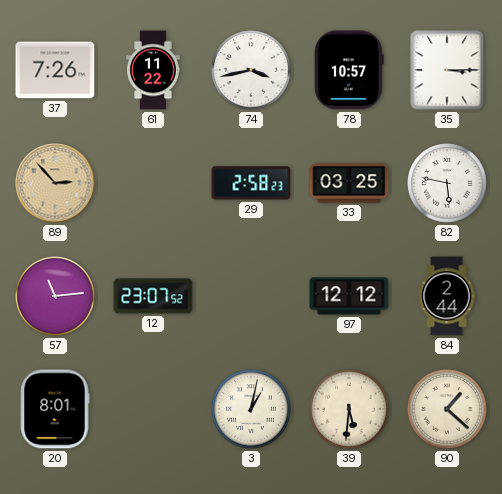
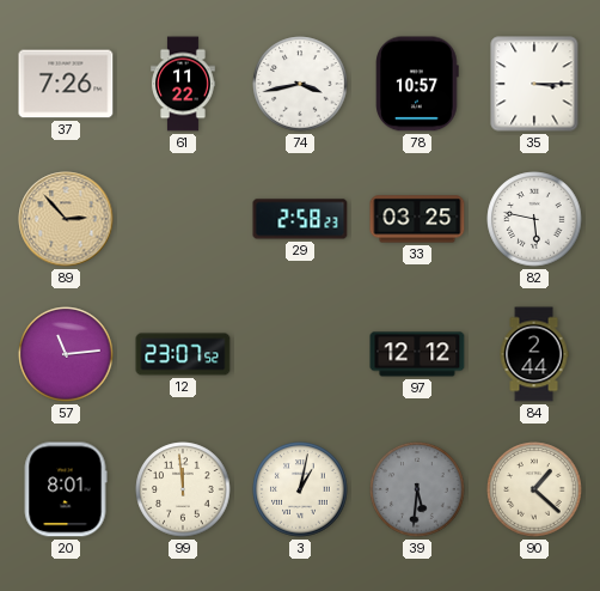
99: none -> 11:59
39 dial: cream -> grey
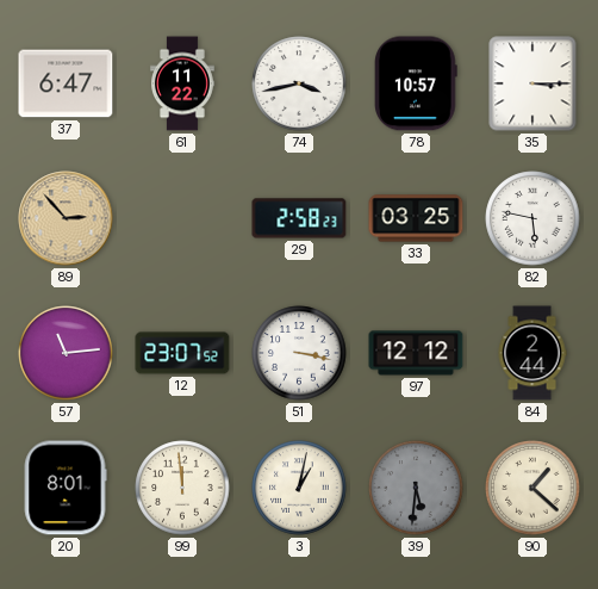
37: 7:26 -> 6:47
51: none -> 3:17
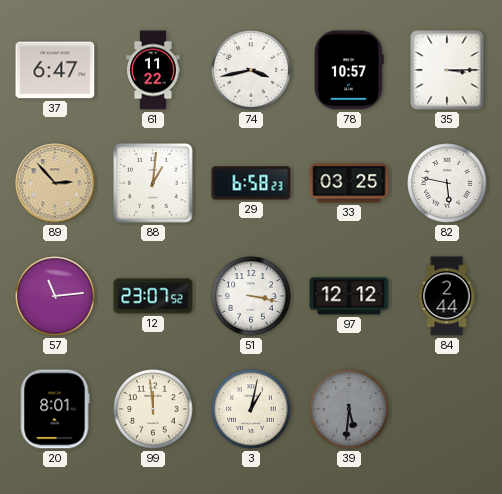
88: none -> 1:01
29: 2:58 -> 6:58
90: 1:22 -> none
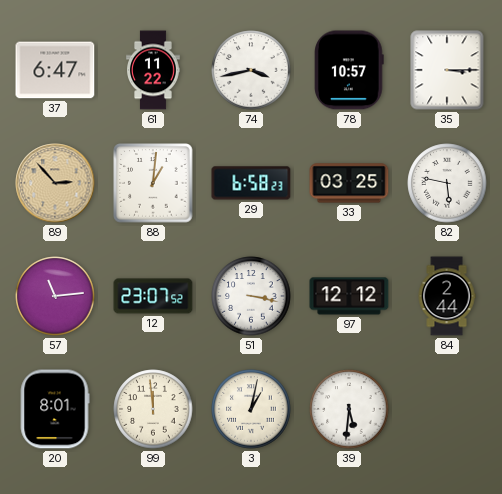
39 dial: grey -> white
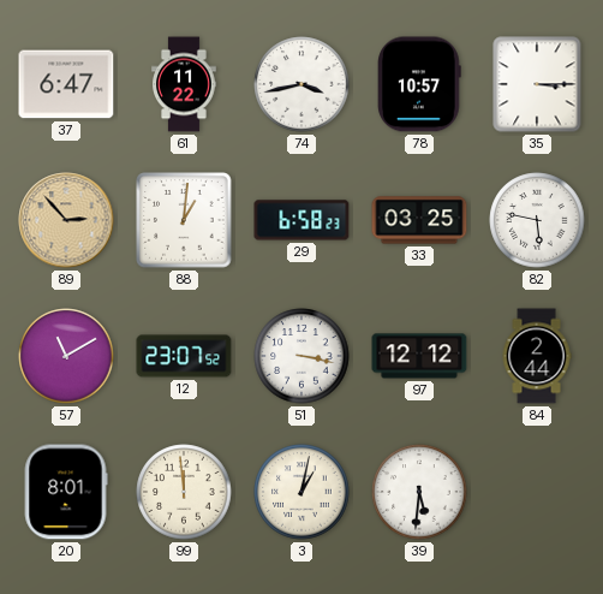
57: 11:14 -> 11:10
